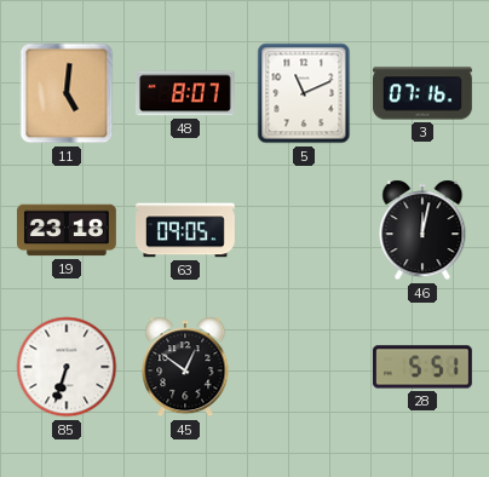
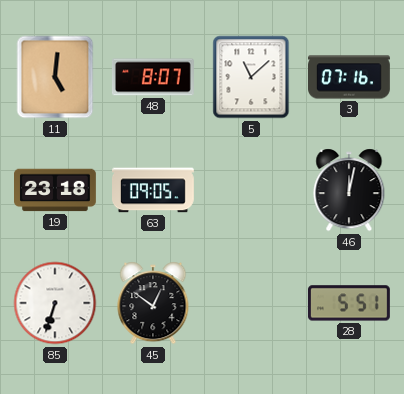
5: 11:11 -> 11:08
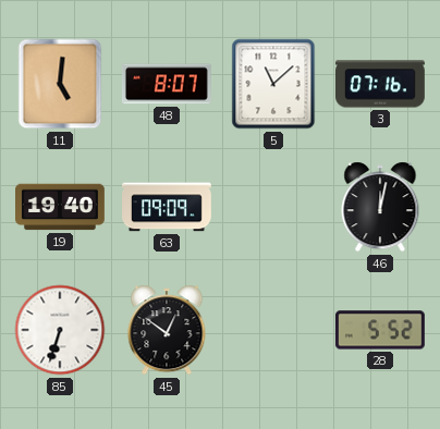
19: 23:18 -> 19:40
63: 09:05 -> 09:09
28: 5:51 -> 5:52
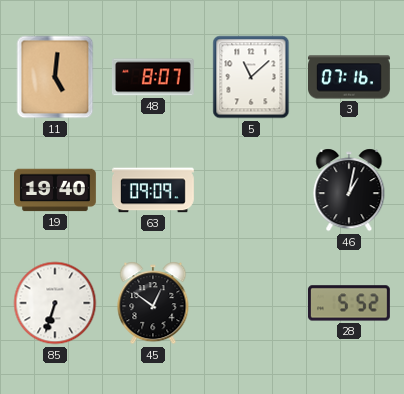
46: 12:02 -> 1:02
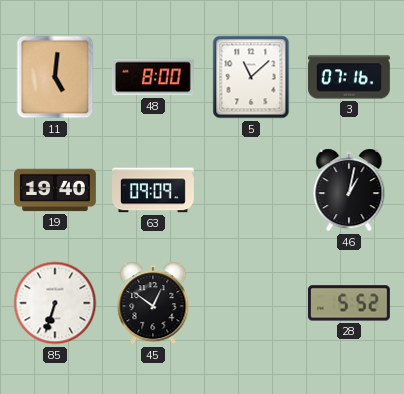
48: 8:07 -> 8:00
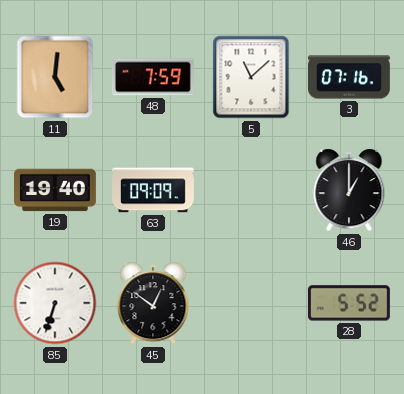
48: 8:00 -> 7:59
46: 1:02 -> 1:00
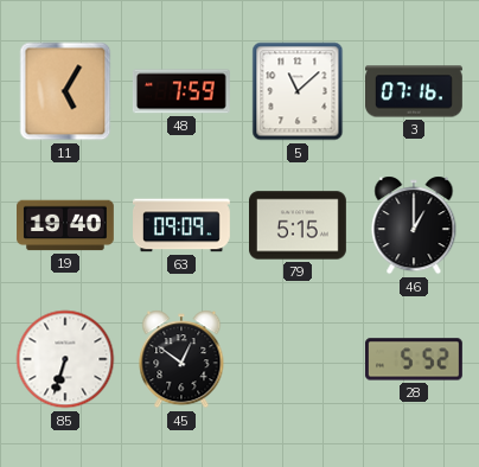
11: 5:01 -> 5:05
79: none -> 5:15
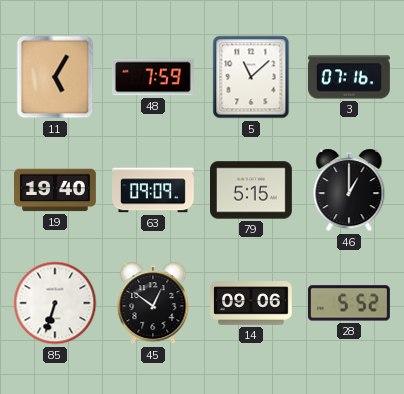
14: none -> 09:06
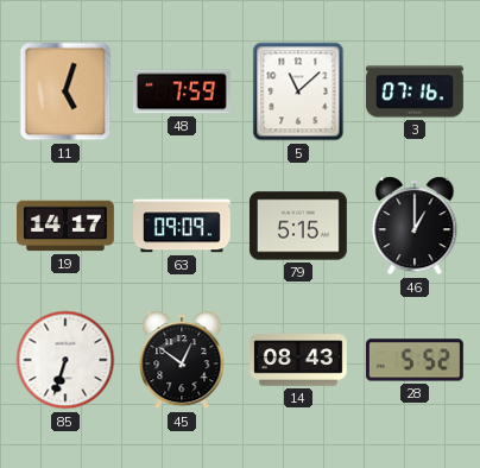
11: 5:05 -> 5:03
19: 19:40 -> 14:17
14: 09:06 -> 08:43
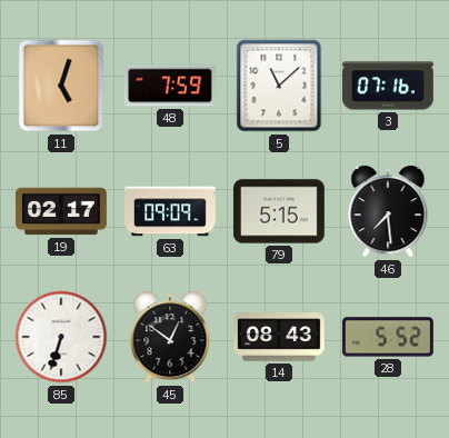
19: 14:17 -> 02:17
46: 1:00 -> 7:29
